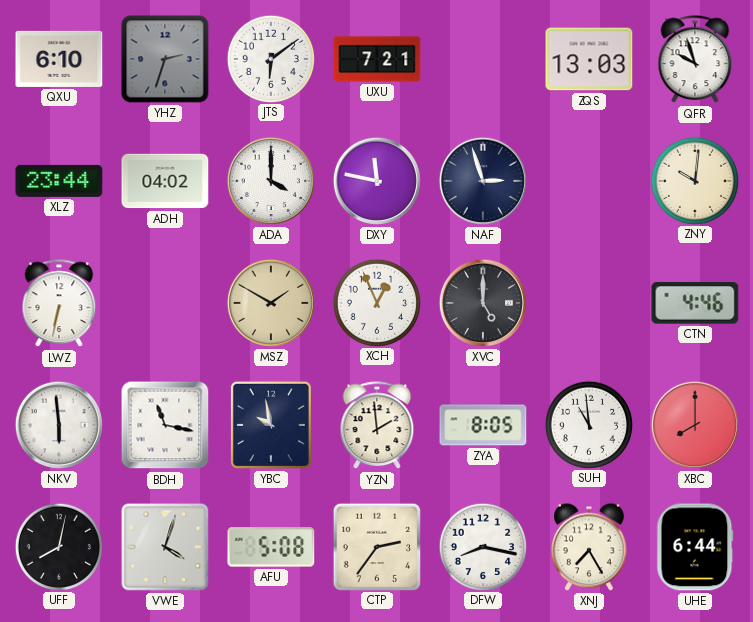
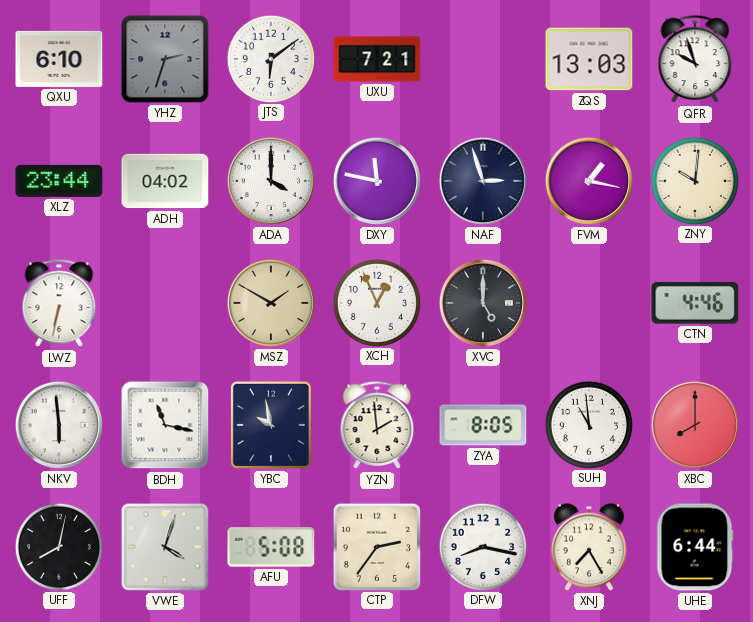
FVM: none -> 1:17
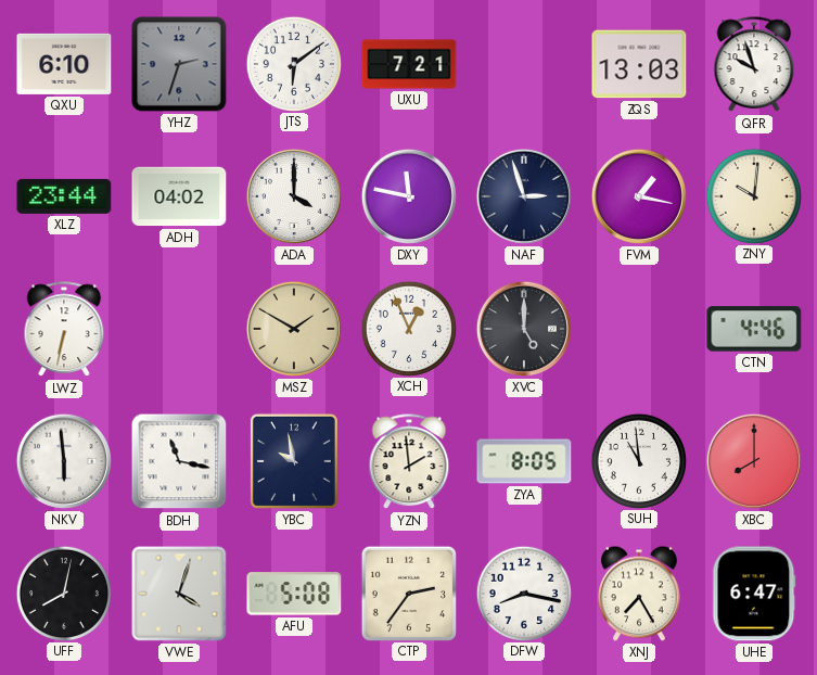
UHE: 6:44 -> 6:47
